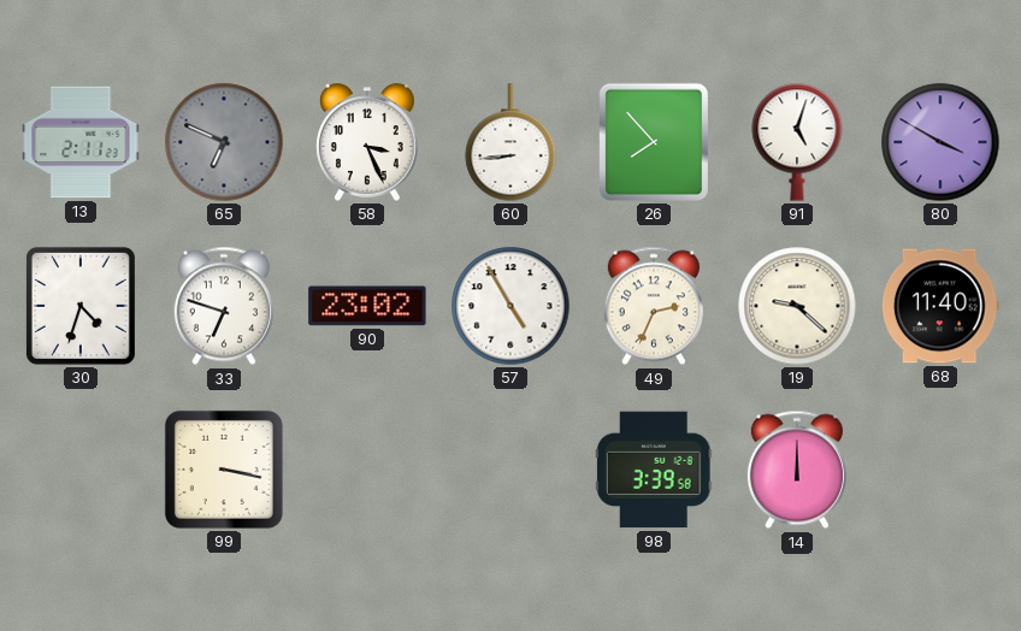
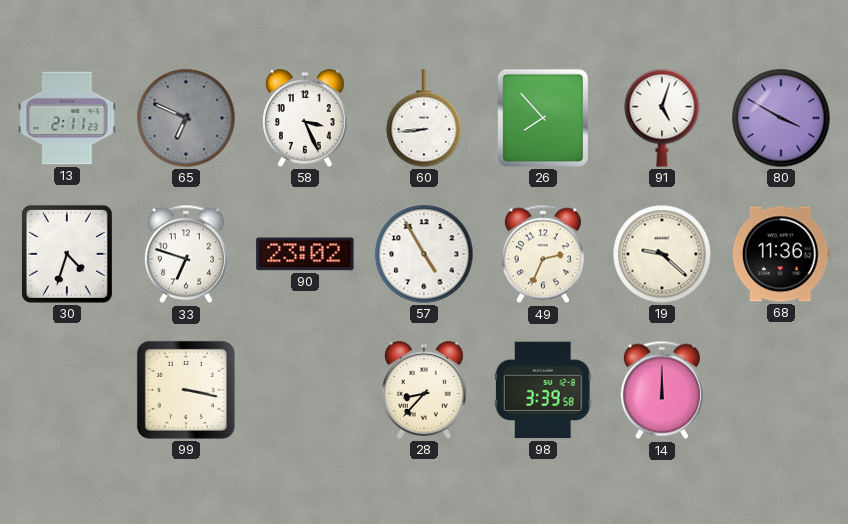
68: 11:40 -> 11:36
28: none -> 8:37
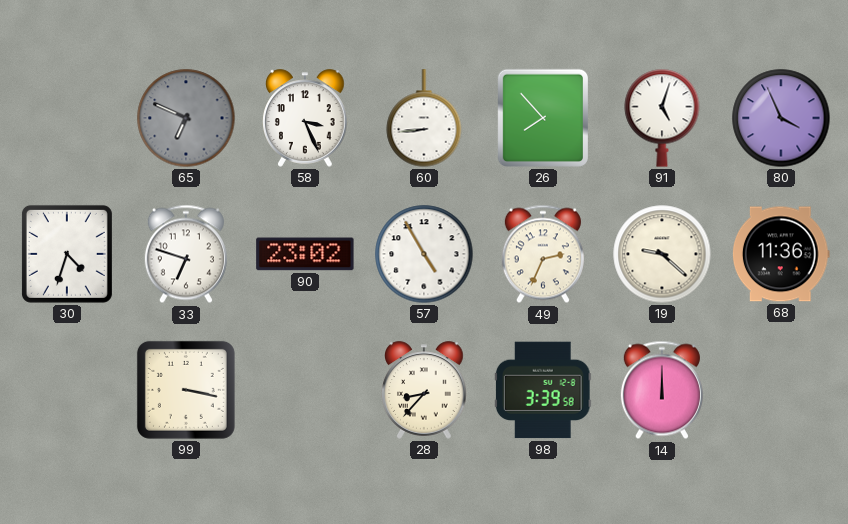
13: 2:11 -> none
80: 3:50 -> 3:56
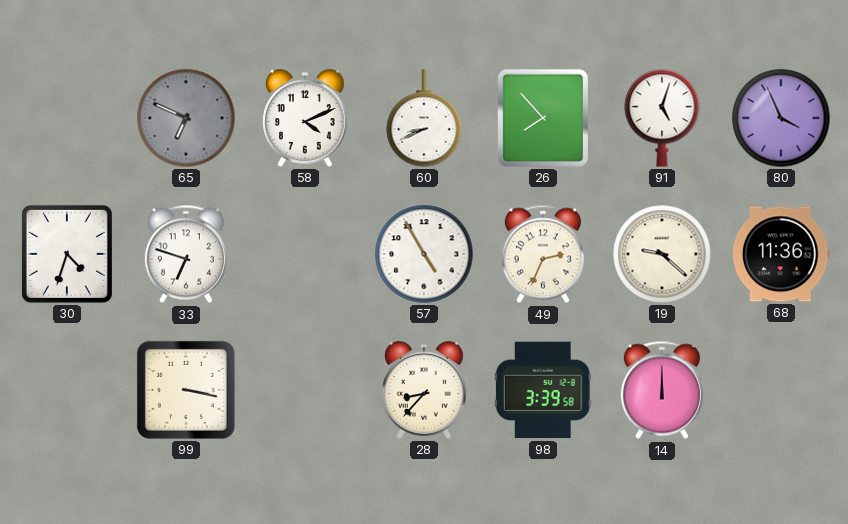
58: 3:26 -> 4:11
60: 8:44 -> 8:41
90: 23:02 -> none
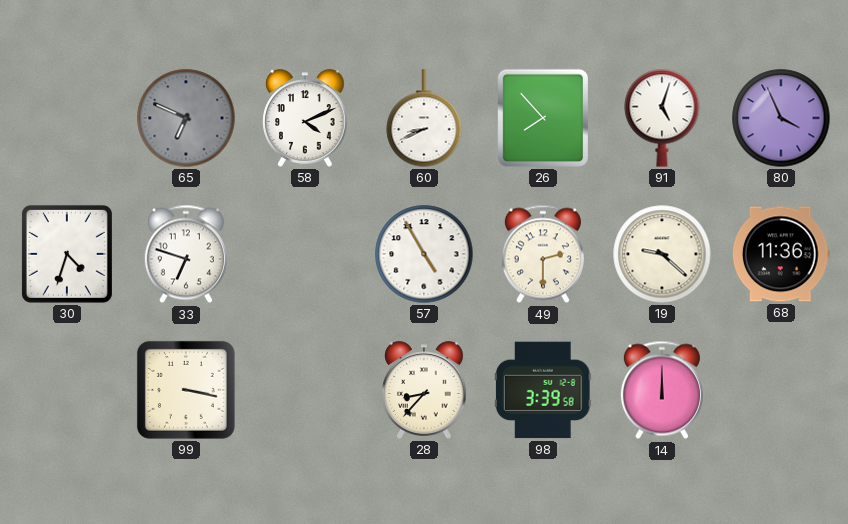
49: 2:34 -> 2:30
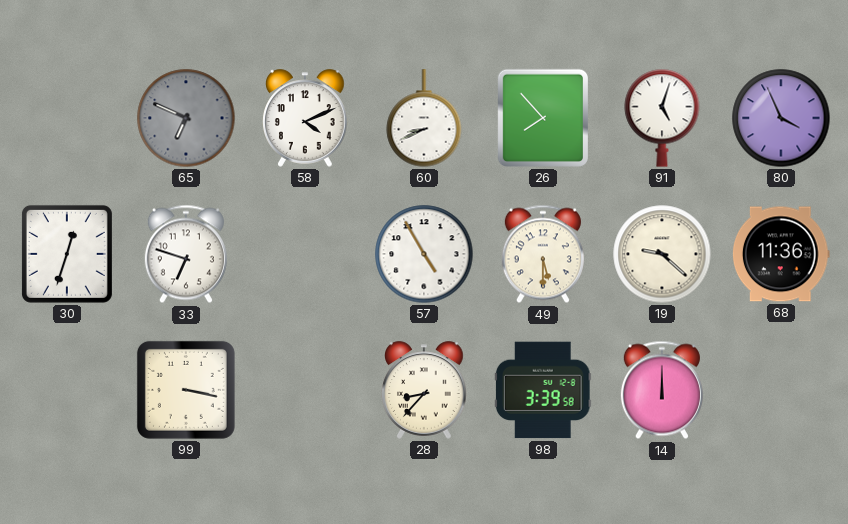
30: 4:33 -> 12:33
49: 2:30 -> 5:30
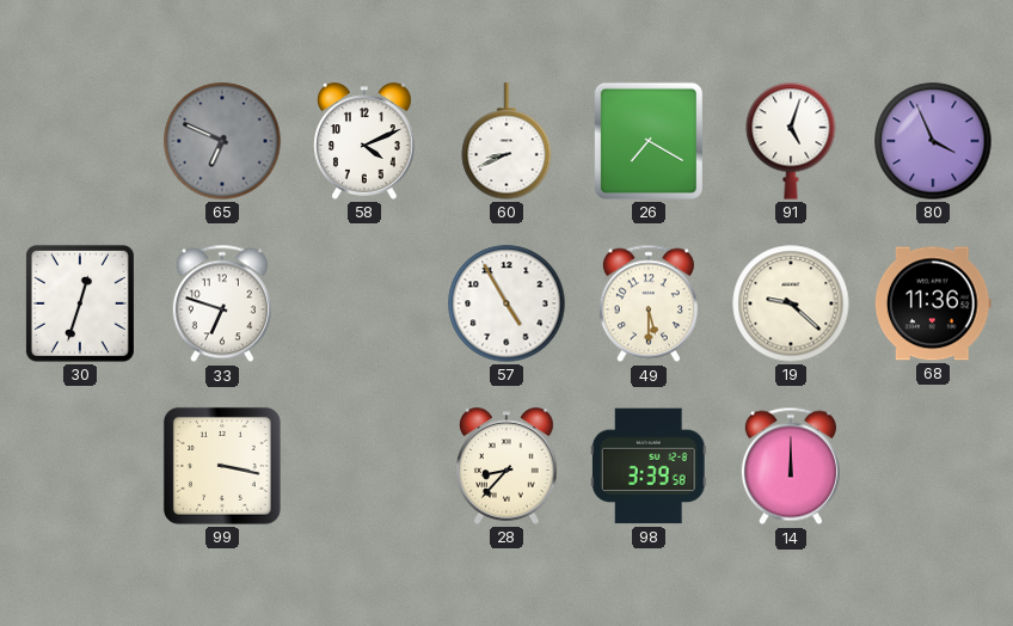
26: 7:53 -> 7:20
